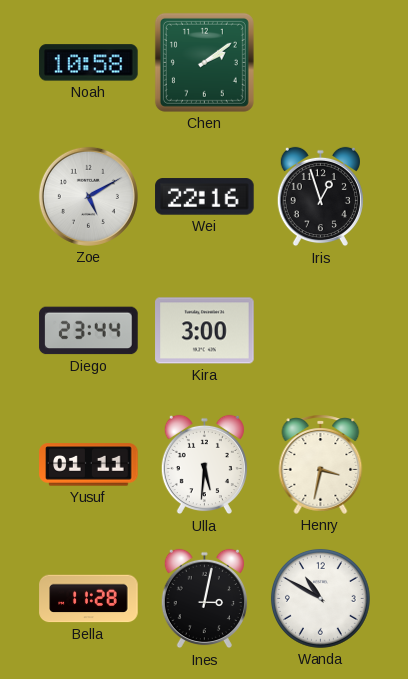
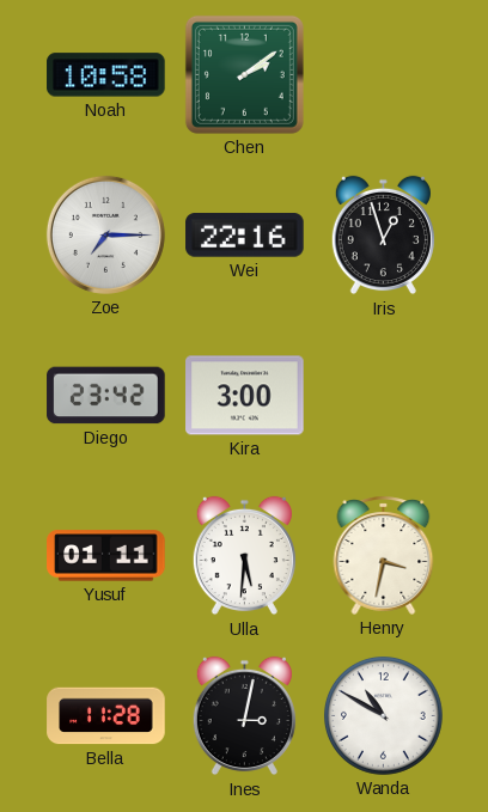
Zoe: 5:10 -> 7:15
Diego: 23:44 -> 23:42
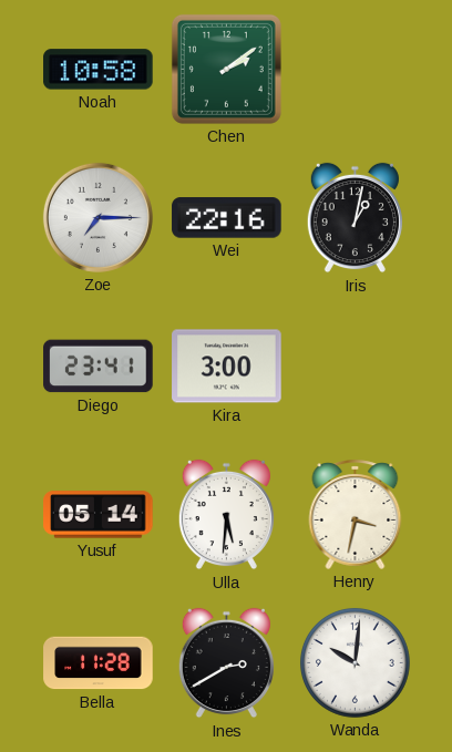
Iris: 12:57 -> 1:02
Diego: 23:42 -> 23:41
Yusuf: 01:11 -> 05:14
Ines: 3:02 -> 2:40
Wanda: 10:50 -> 10:01
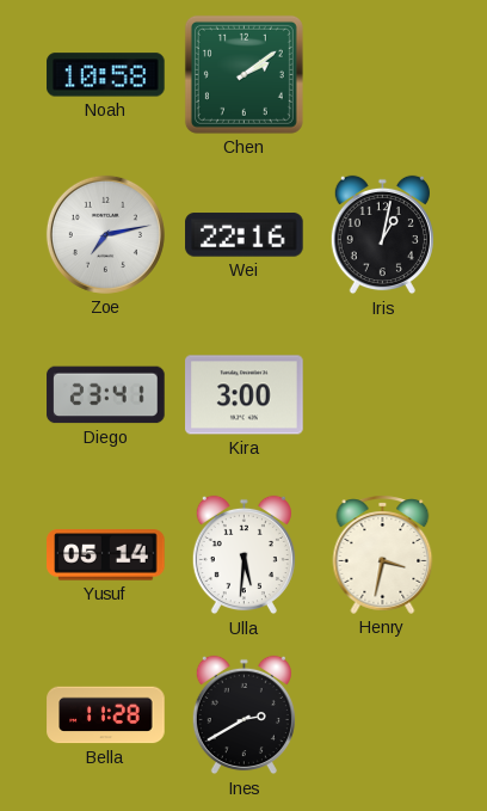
Zoe: 7:15 -> 7:13
Wanda: 10:01 -> none
